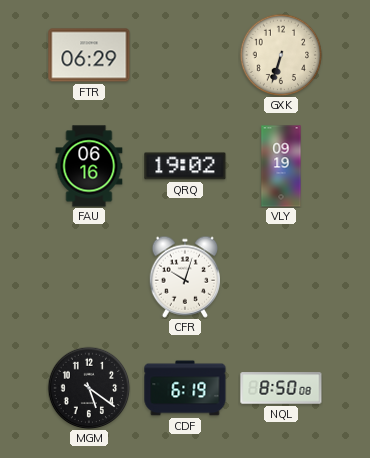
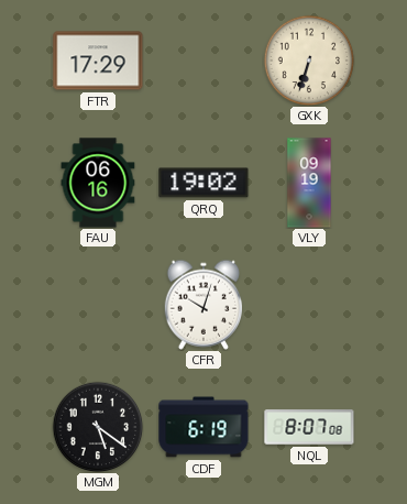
FTR: 06:29 -> 17:29
NQL: 8:50 -> 8:07
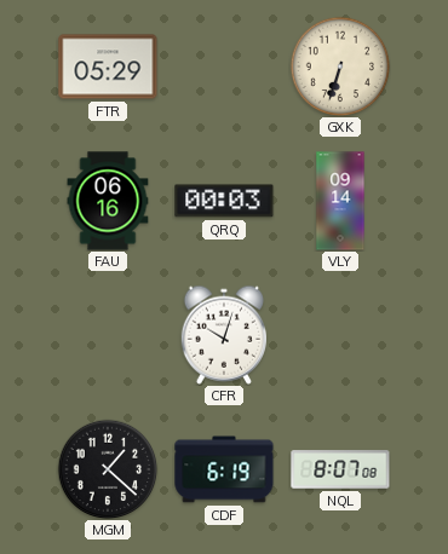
FTR: 17:29 -> 05:29
QRQ: 19:02 -> 00:03
VLY: 09:19 -> 09:14
MGM: 5:21 -> 1:22
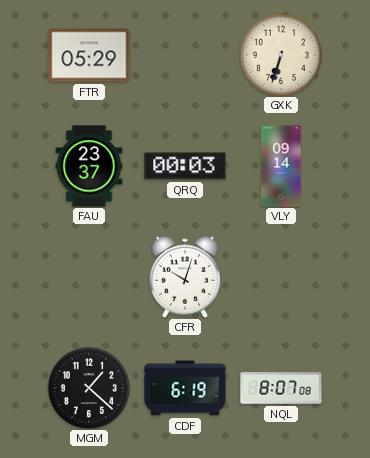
FAU: 06:16 -> 23:37
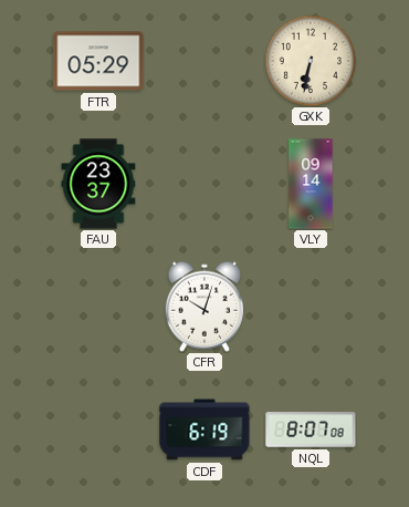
GXK: 6:33 -> 6:32
QRQ: 00:03 -> none
MGM: 1:22 -> none
